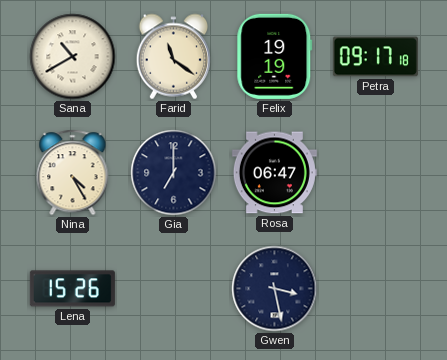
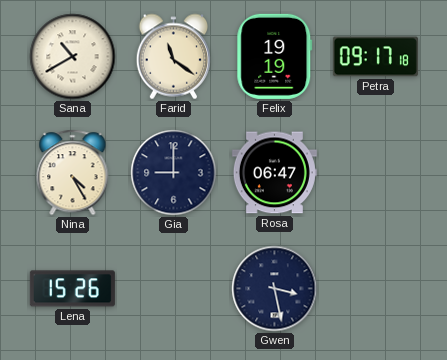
Gia: 7:00 -> 9:00
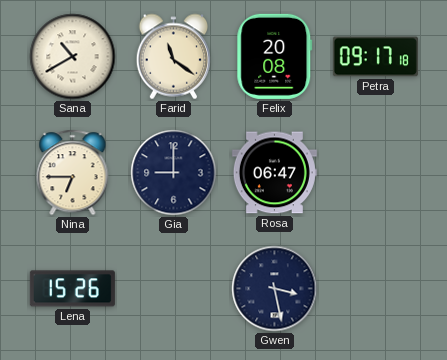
Felix: 19:19 -> 20:08
Nina: 4:25 -> 6:45
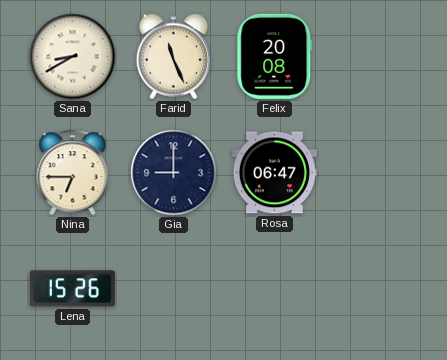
Sana: 10:40 -> 8:40
Farid: 11:21 -> 11:26
Petra: 09:17 -> none
Gwen: 3:28 -> none
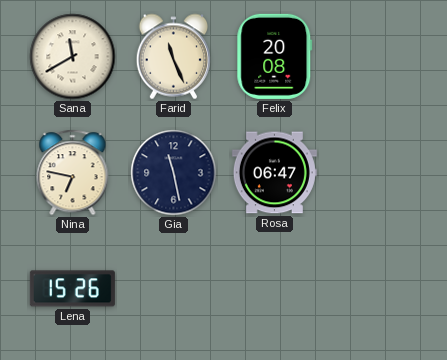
Sana: 8:40 -> 11:40
Nina: 6:45 -> 6:47
Gia: 9:00 -> 11:28
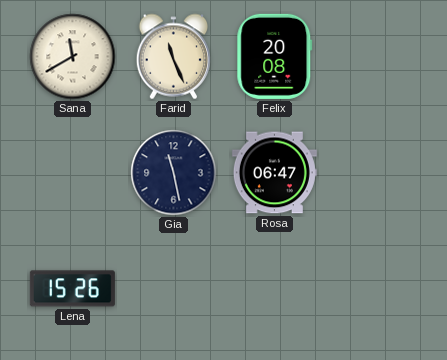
Nina: 6:47 -> none
